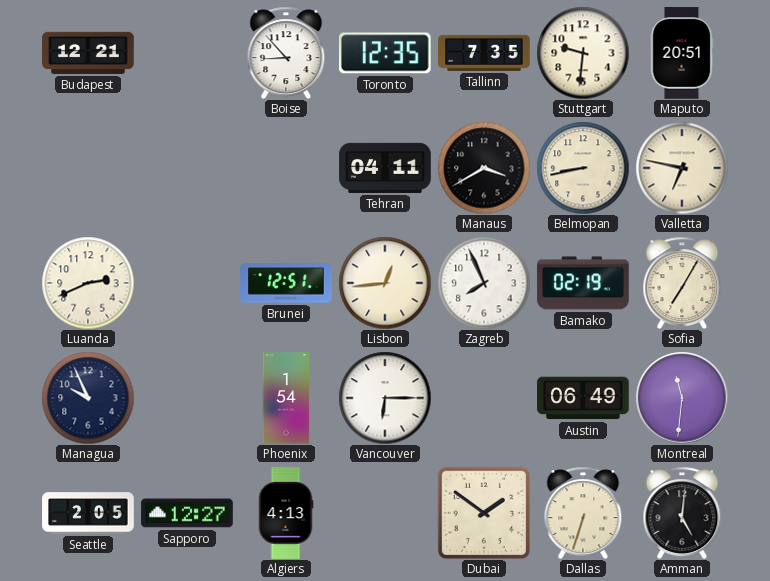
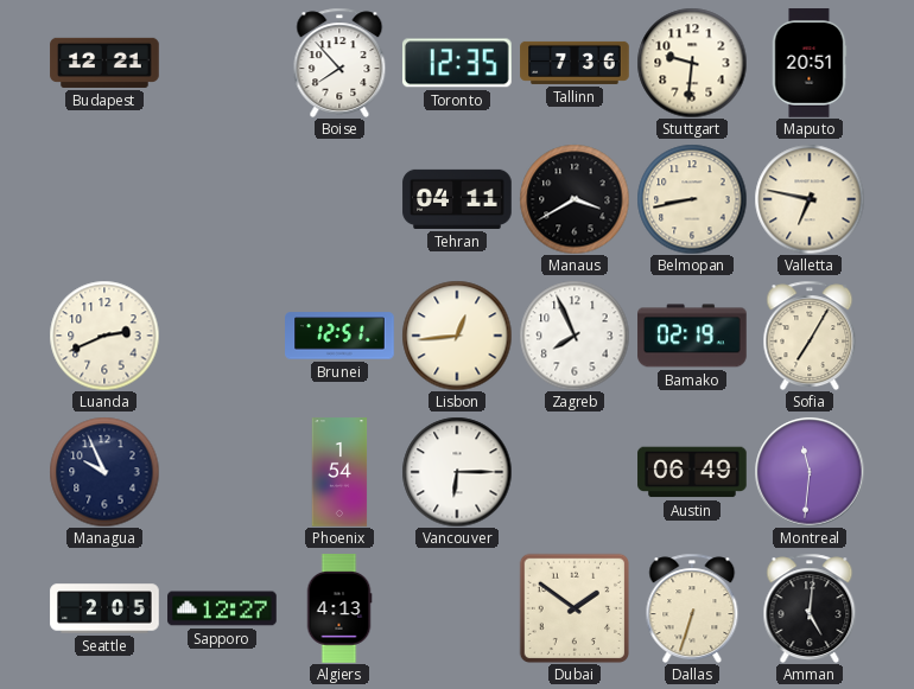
Boise: 8:53 -> 7:53
Tallinn: 7:35 -> 7:36
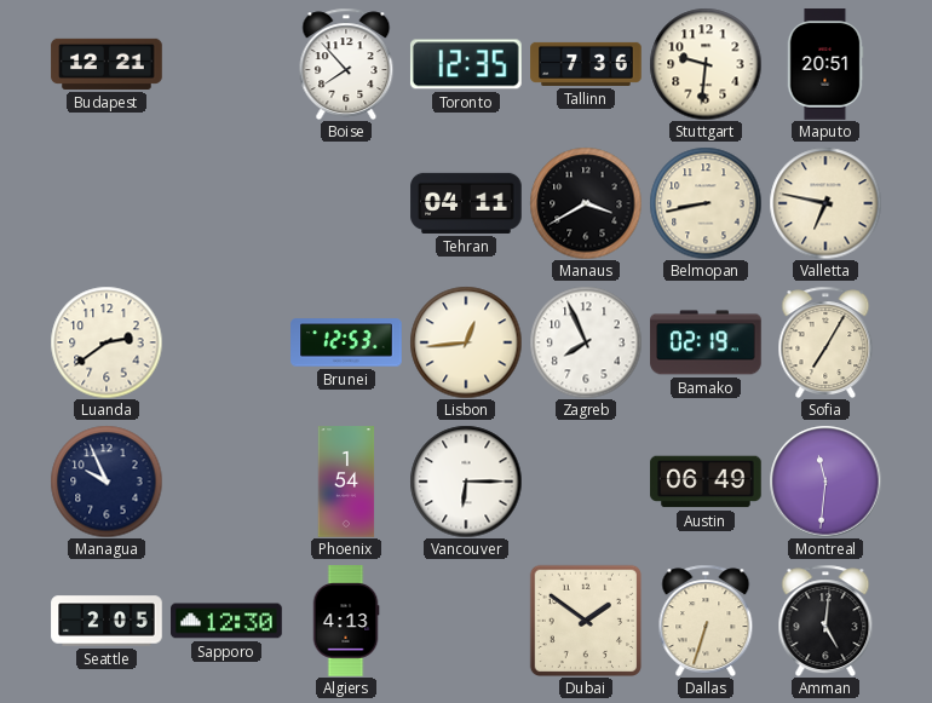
Luanda: 2:41 -> 2:39
Brunei: 12:51 -> 12:53
Sapporo: 12:27 -> 12:30
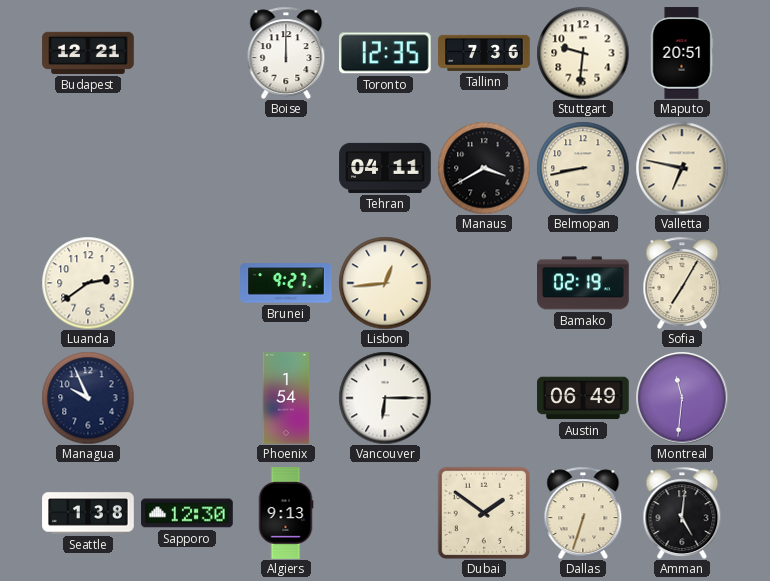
Boise: 7:53 -> 12:00
Brunei: 12:53 -> 9:27
Zagreb: 7:56 -> none
Seattle: 2:05 -> 1:38
Algiers: 4:13 -> 9:13
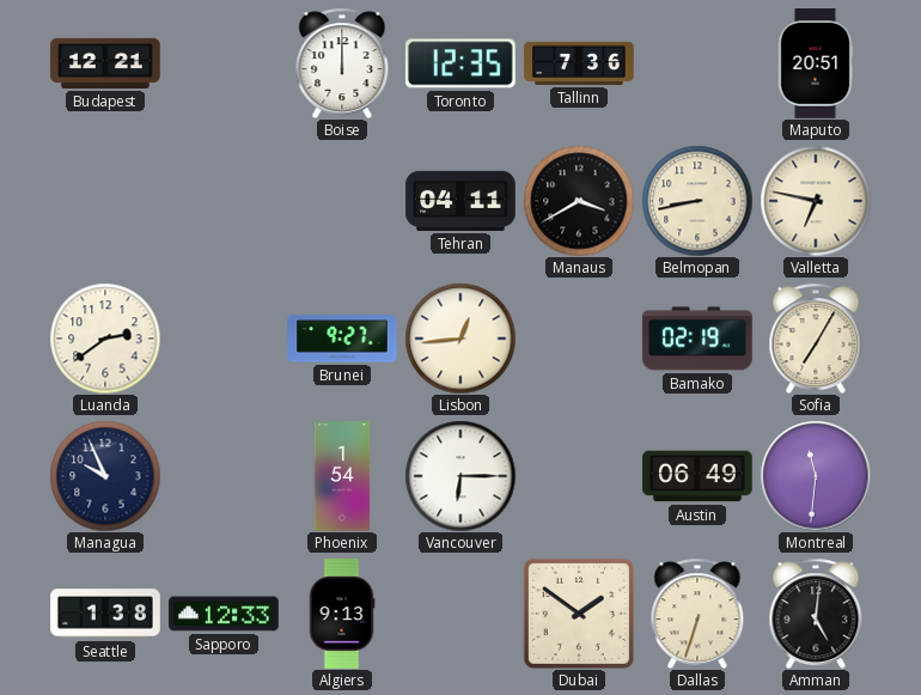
Stuttgart: 9:31 -> none
Sapporo: 12:30 -> 12:33
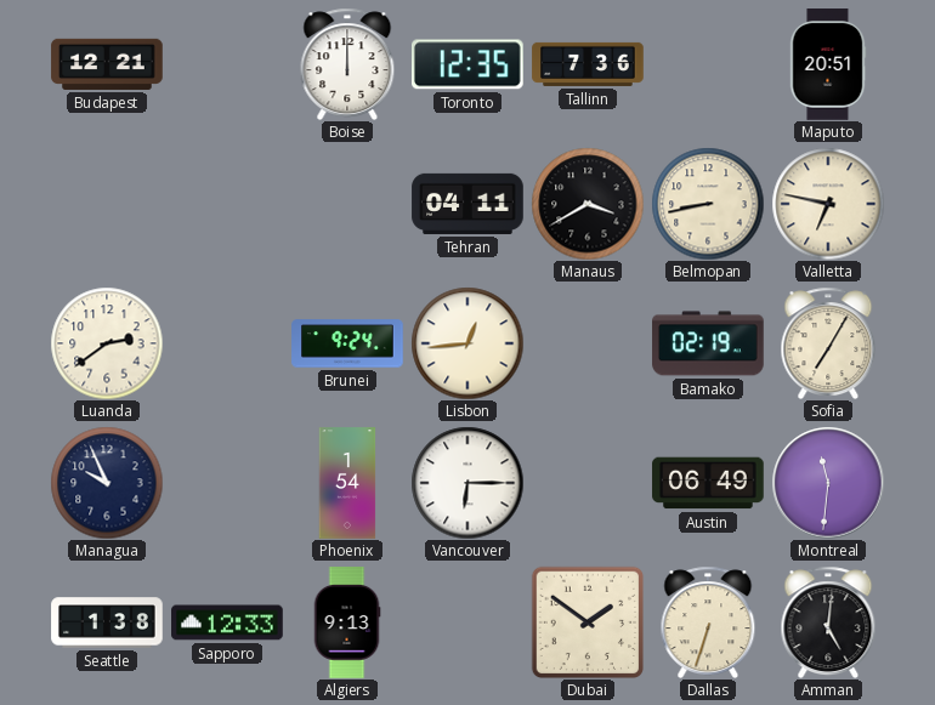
Brunei: 9:27 -> 9:24
